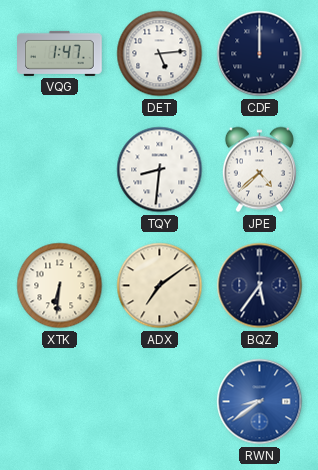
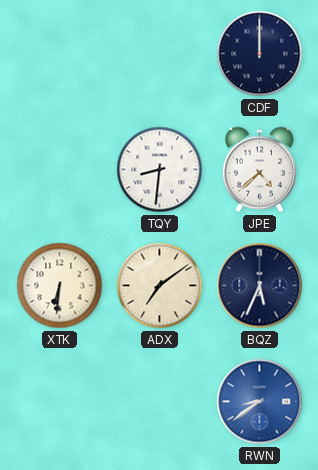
VQG: 1:47 -> none
DET: 5:14 -> none
BQZ: 5:36 -> 5:34
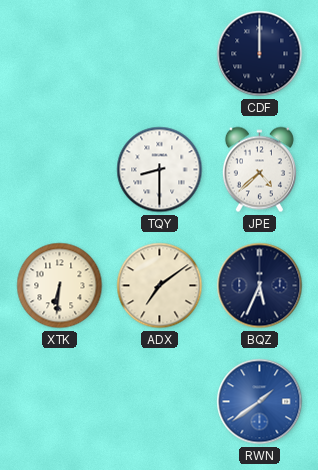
TQY: 8:31 -> 8:30
RWN: 8:39 -> 1:39
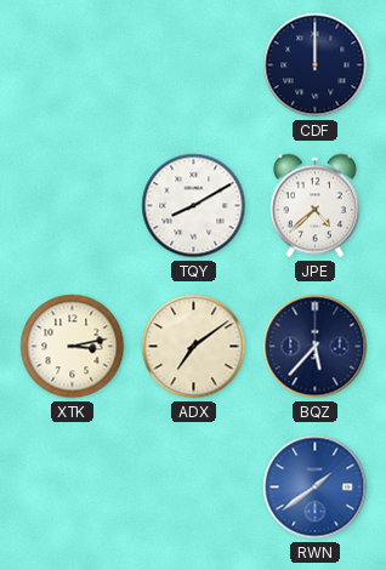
TQY: 8:30 -> 8:10
XTK: 6:31 -> 3:13
BQZ: 5:34 -> 5:37
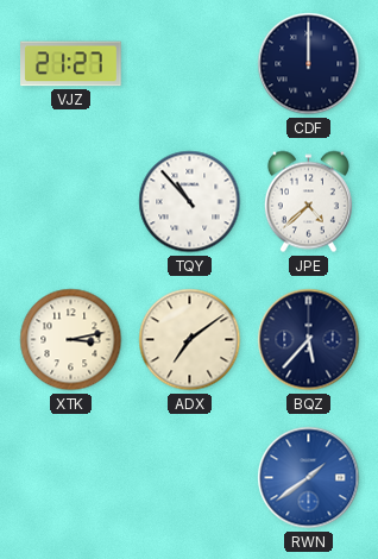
VJZ: none -> 21:27
TQY: 8:10 -> 10:53
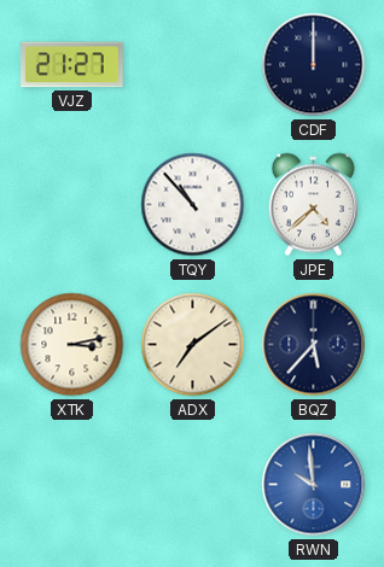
RWN: 1:39 -> 9:59
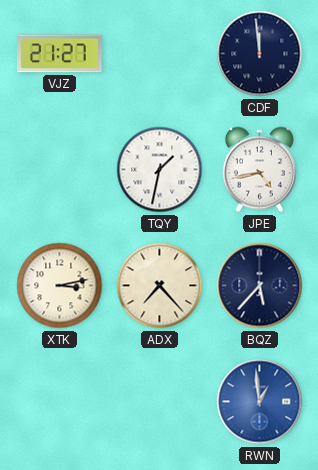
CDF: 12:00 -> 11:59
TQY: 10:53 -> 1:32
JPE: 4:38 -> 4:43
ADX: 7:09 -> 7:23
RWN: 9:59 -> 12:59
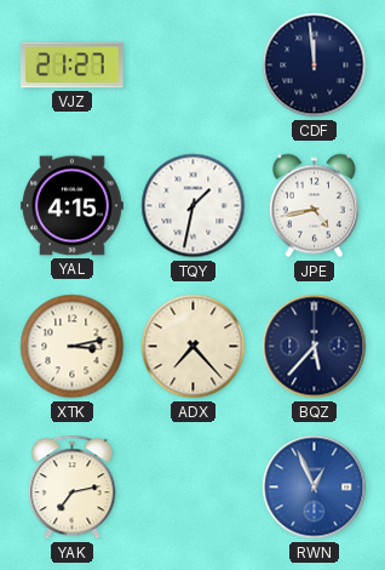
YAL: none -> 4:15
YAK: none -> 7:13
RWN: 12:59 -> 12:56
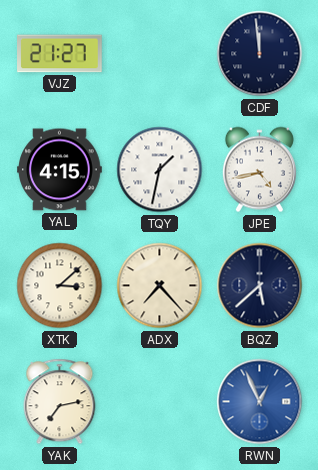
XTK: 3:13 -> 3:08
BQZ: 5:37 -> 5:38
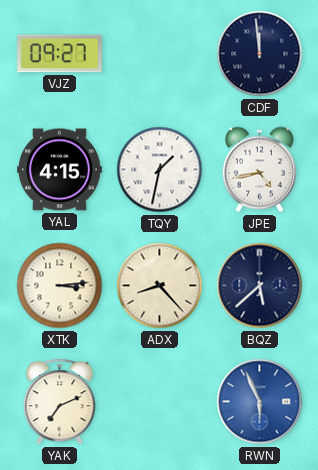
VJZ: 21:27 -> 09:27
XTK: 3:08 -> 3:14
ADX: 7:23 -> 8:23
YAK: 7:13 -> 7:11
RWN: 12:56 -> 5:56
